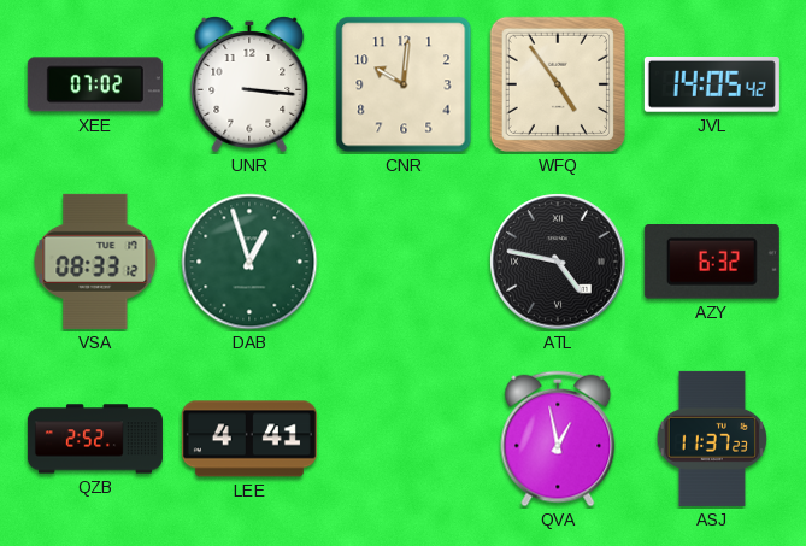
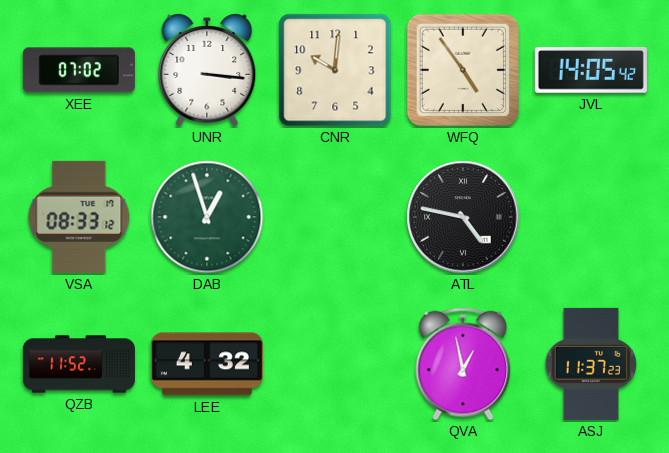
AZY: 6:32 -> none
QZB: 2:52 -> 11:52
LEE: 4:41 -> 4:32
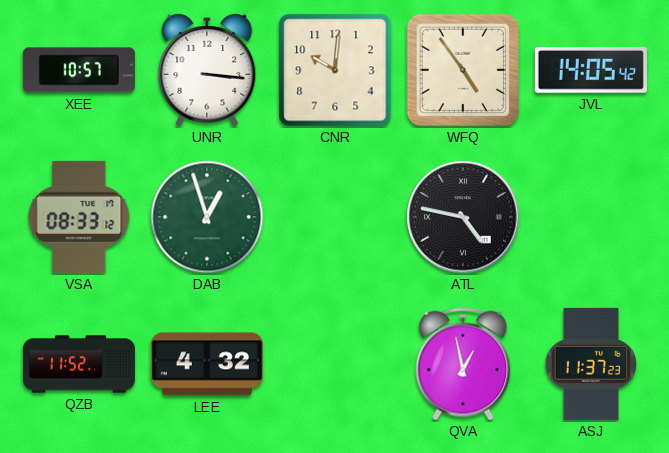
XEE: 07:02 -> 10:57
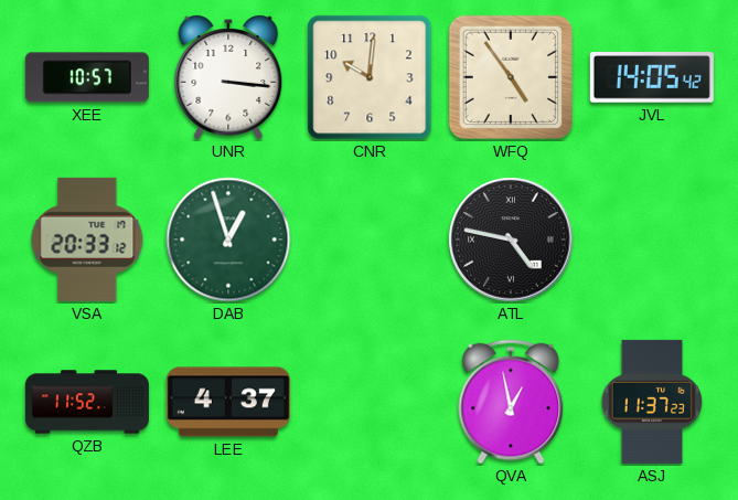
VSA: 08:33 -> 20:33
LEE: 4:32 -> 4:37
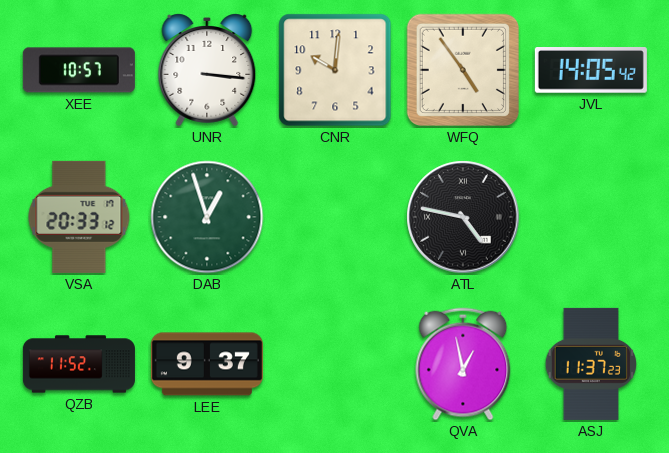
LEE: 4:37 -> 9:37
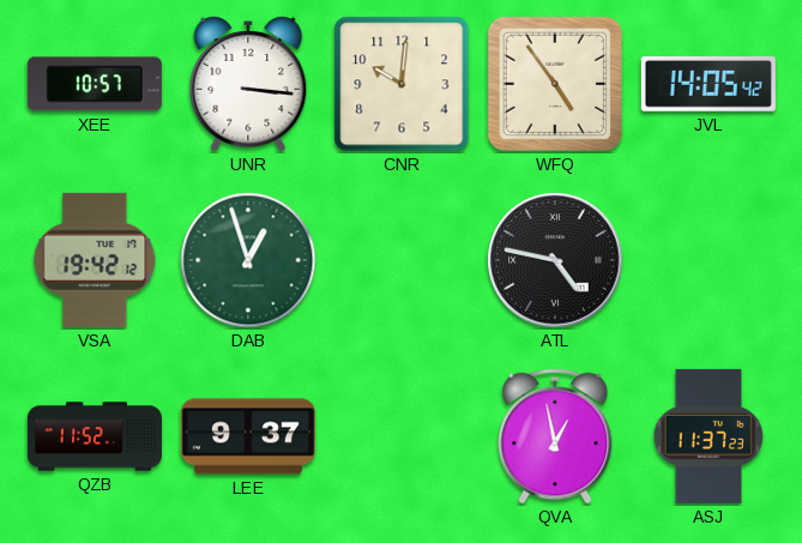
VSA: 20:33 -> 19:42
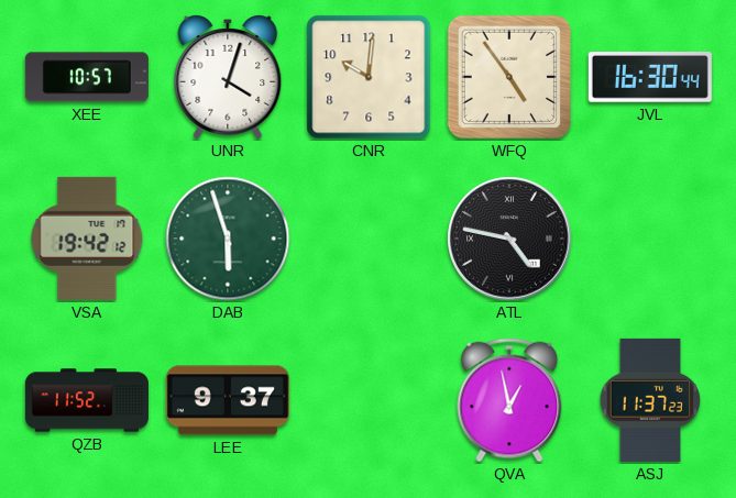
UNR: 3:16 -> 4:03
JVL: 14:05 -> 16:30
DAB: 12:57 -> 5:57
